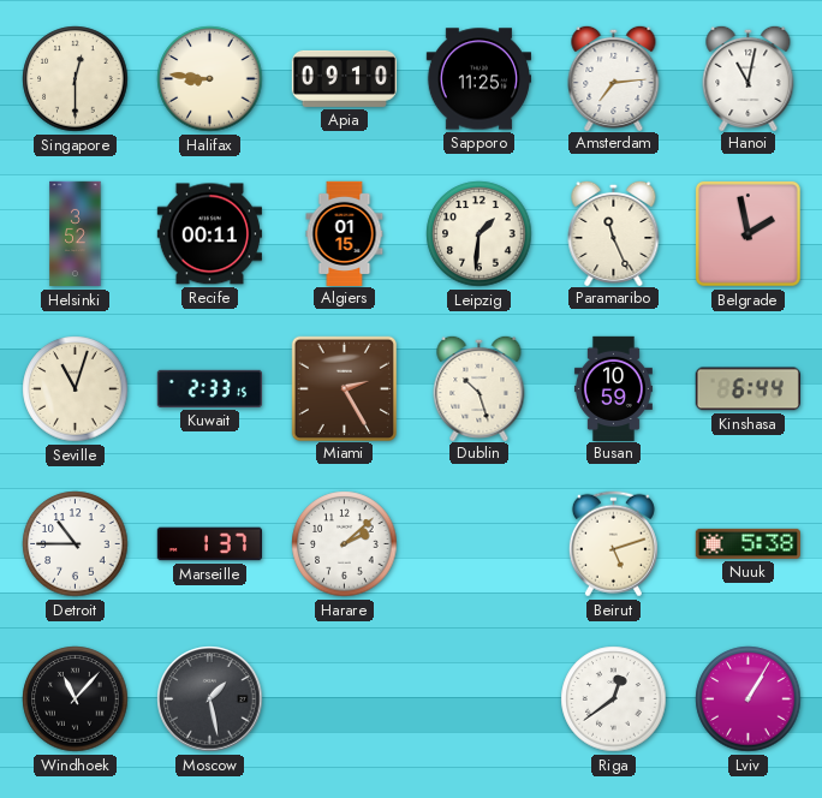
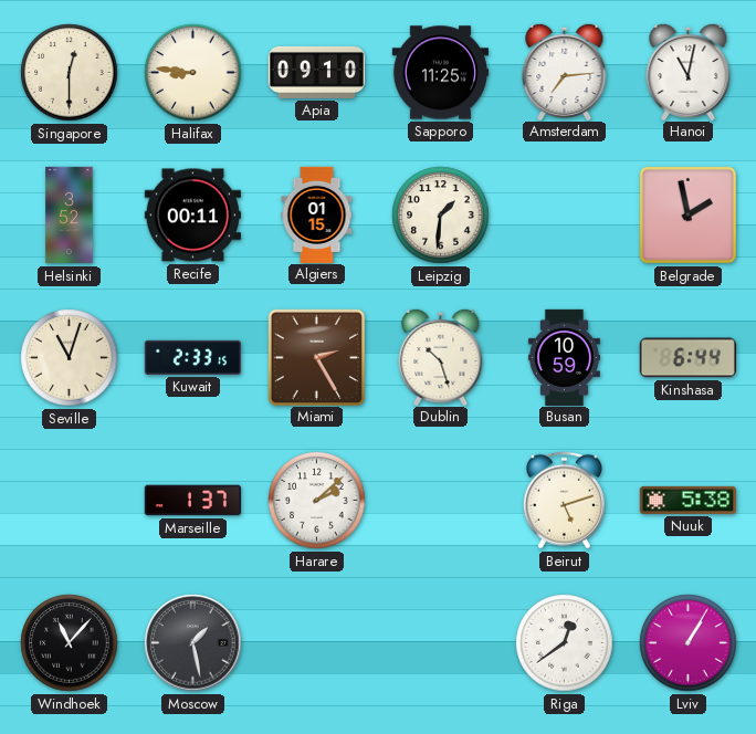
Paramaribo: 11:26 -> none
Detroit: 10:45 -> none
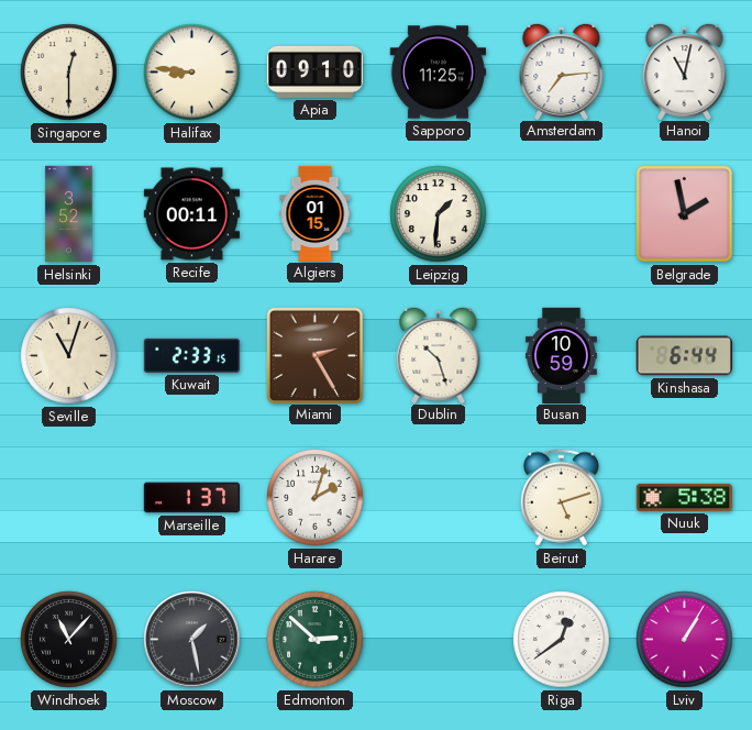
Harare: 2:08 -> 2:03
Edmonton: none -> 2:52
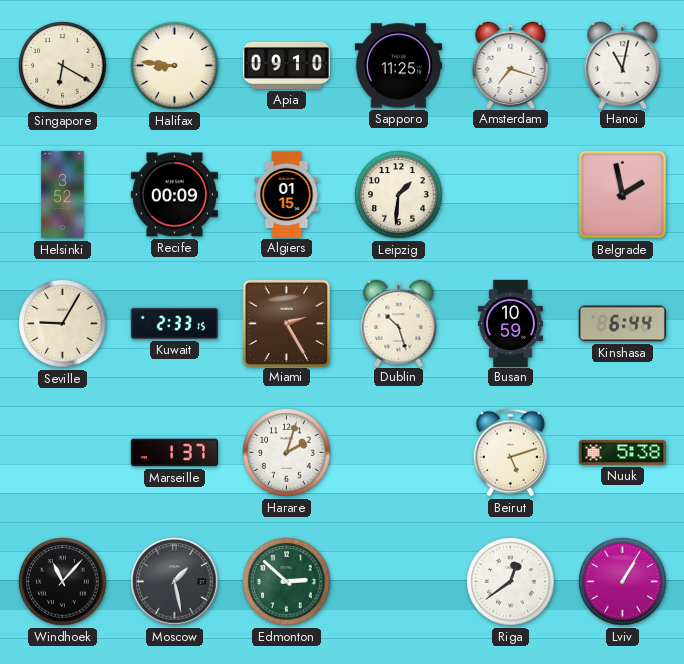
Singapore: 12:30 -> 6:20
Amsterdam: 7:14 -> 7:18
Recife: 00:11 -> 00:09
Seville: 11:03 -> 9:05
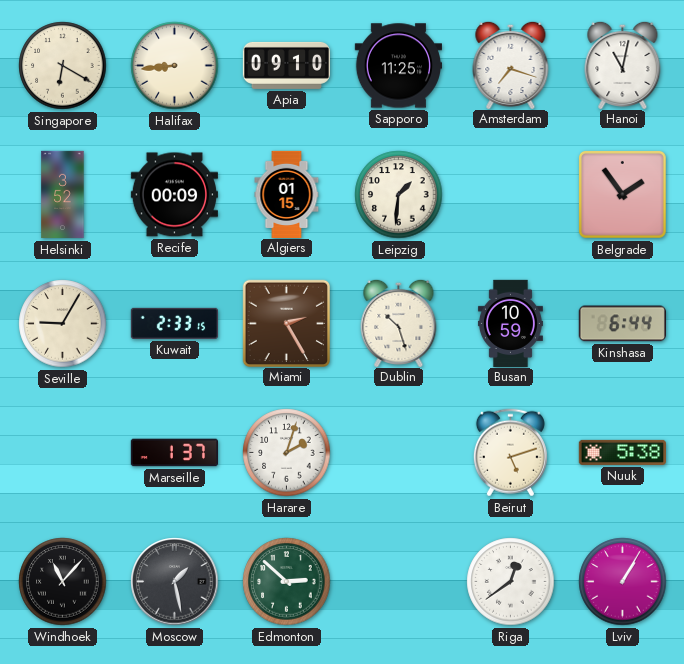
Halifax: 8:46 -> 8:44
Belgrade: 1:58 -> 1:54
